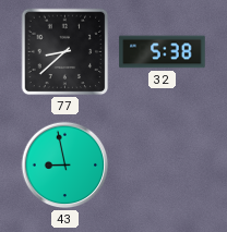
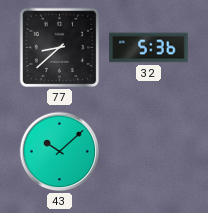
32: 5:38 -> 5:36
43: 8:58 -> 10:08
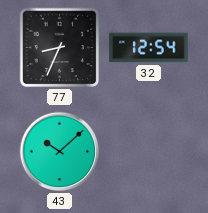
77: 8:38 -> 8:34
32: 5:36 -> 12:54
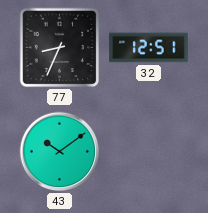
32: 12:54 -> 12:51
43: 10:08 -> 10:09
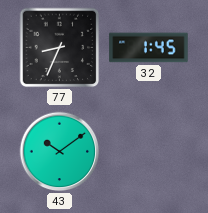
32: 12:51 -> 1:45
